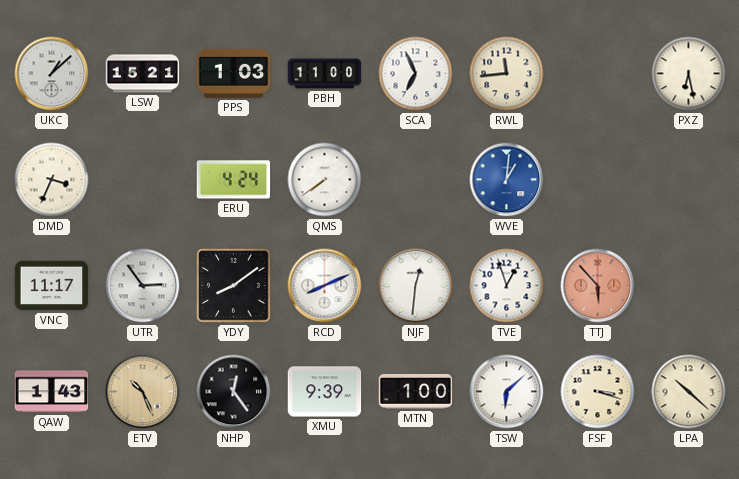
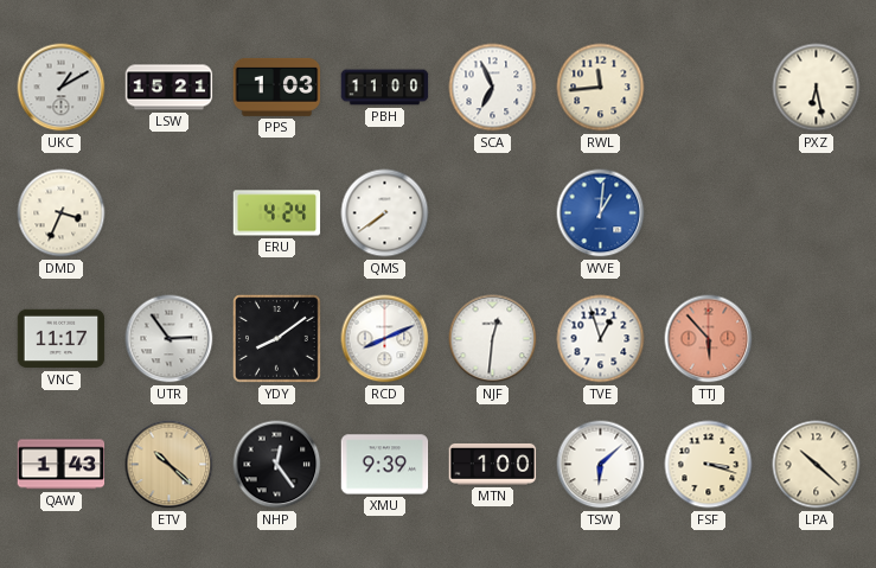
UKC: 1:08 -> 1:10
ETV: 10:26 -> 10:22
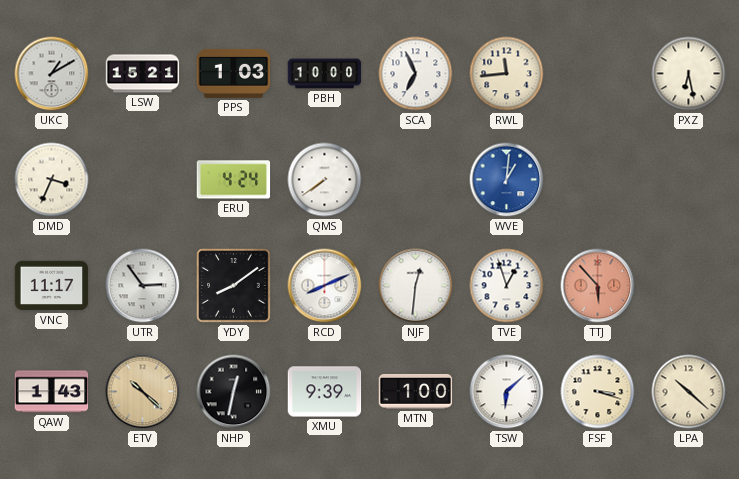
PBH: 11:00 -> 10:00
NHP: 12:24 -> 12:32
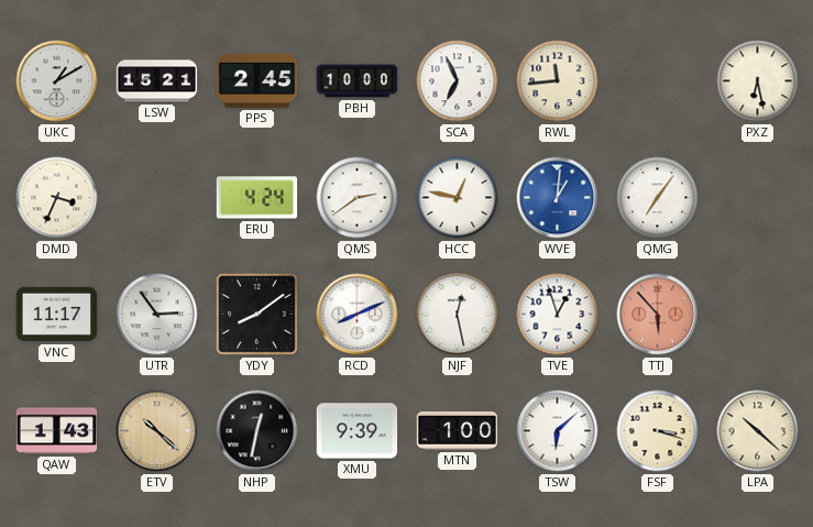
PPS: 1:03 -> 2:45
QMS: 7:39 -> 2:39
HCC: none -> 12:47
QMG: none -> 7:06
NJF: 12:31 -> 12:28
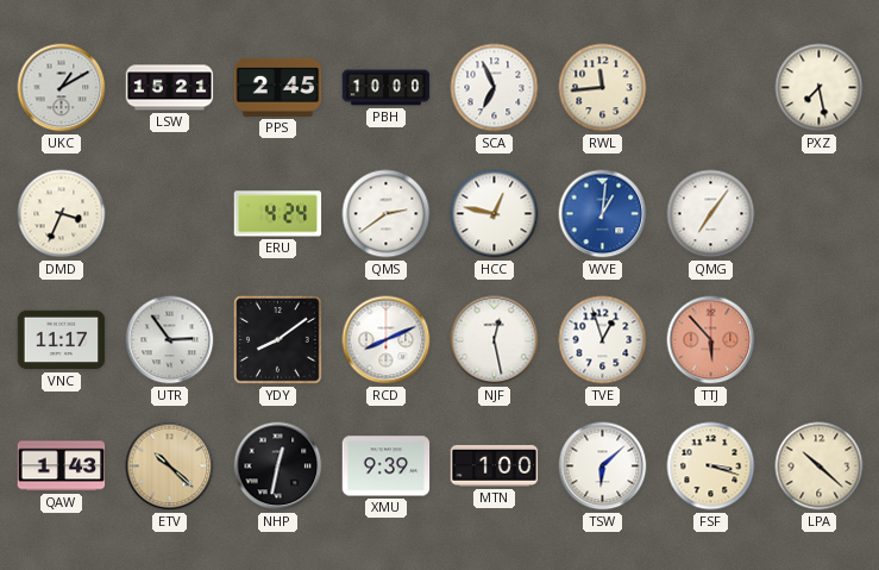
PXZ: 6:28 -> 7:28
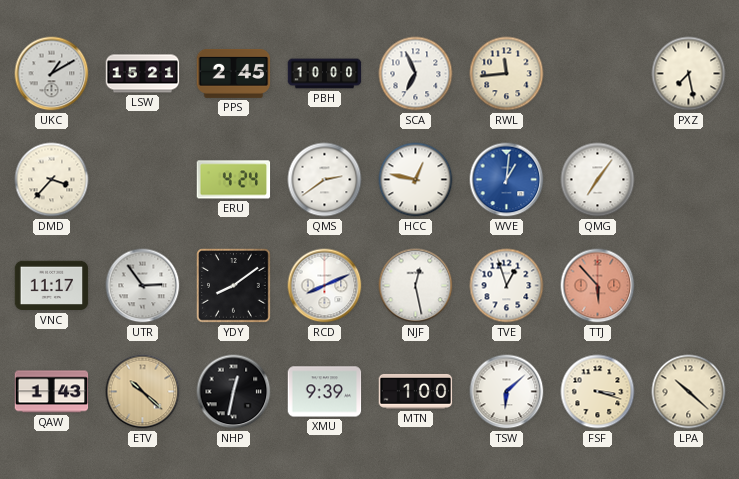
DMD: 3:34 -> 3:37
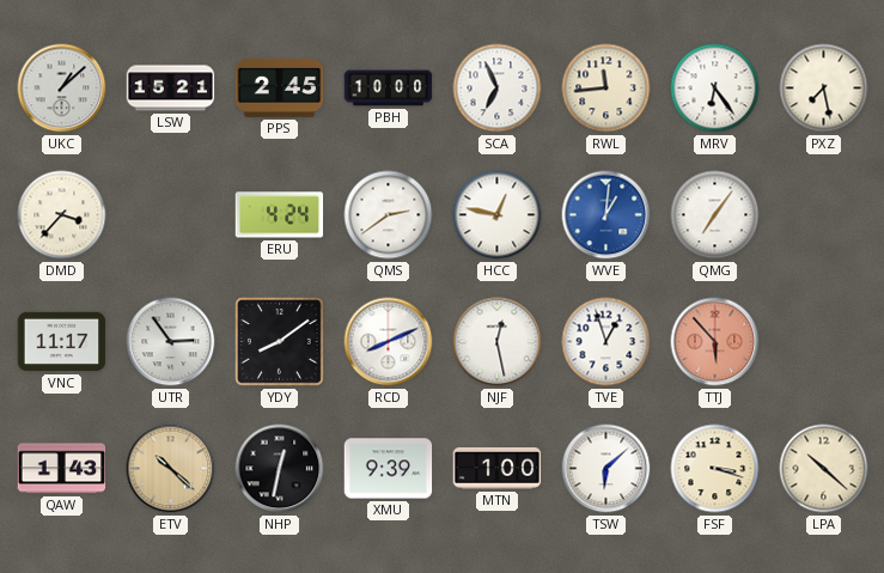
UKC: 1:10 -> 1:08
MRV: none -> 6:24
